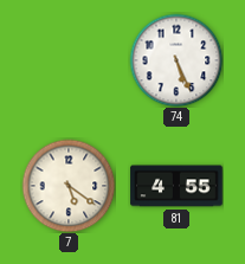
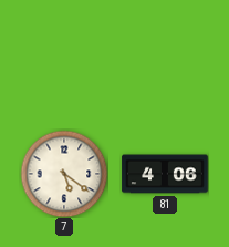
74: 5:26 -> none
81: 4:55 -> 4:06
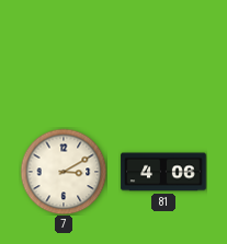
7: 5:21 -> 3:10
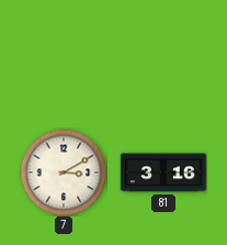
81: 4:06 -> 3:16
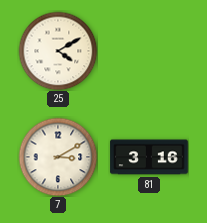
25: none -> 4:10
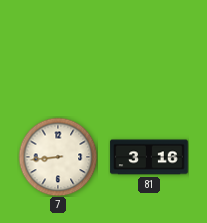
25: 4:10 -> none
7: 3:10 -> 8:44
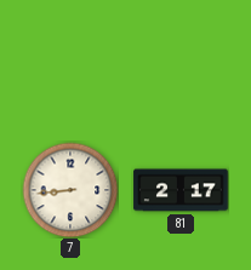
81: 3:16 -> 2:17
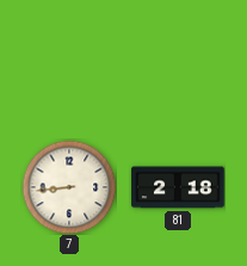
81: 2:17 -> 2:18
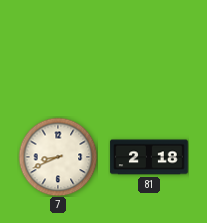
7: 8:44 -> 8:41
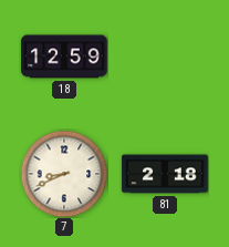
18: none -> 12:59
